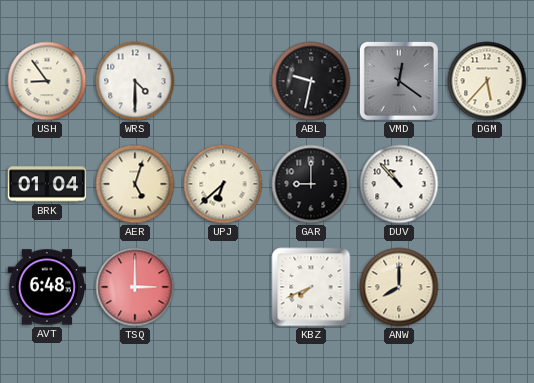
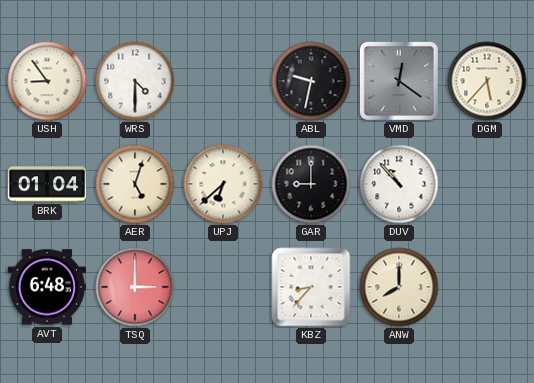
KBZ: 7:41 -> 8:37
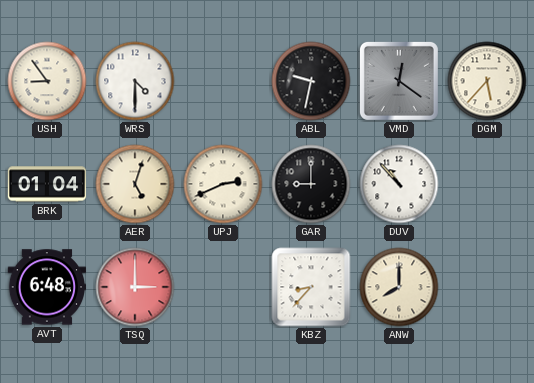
UPJ: 6:38 -> 2:41
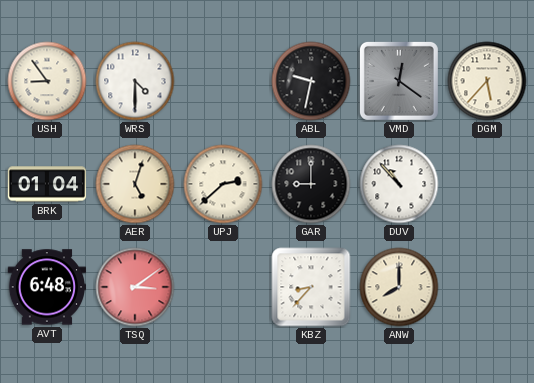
UPJ: 2:41 -> 2:38
TSQ: 3:00 -> 3:09
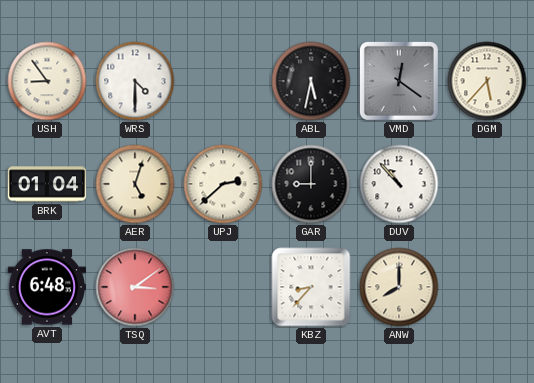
ABL: 9:32 -> 5:32
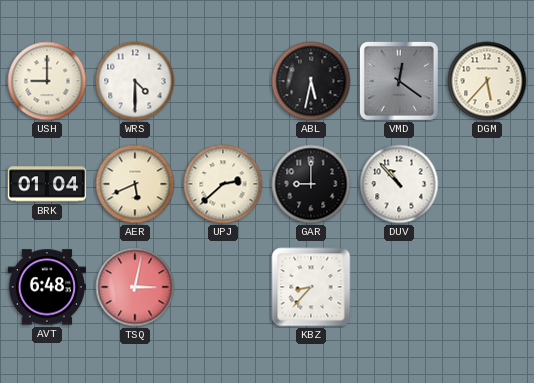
USH: 8:54 -> 9:00
AER: 5:03 -> 5:41
TSQ: 3:09 -> 3:02
ANW: 8:00 -> none
